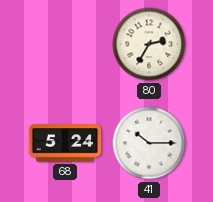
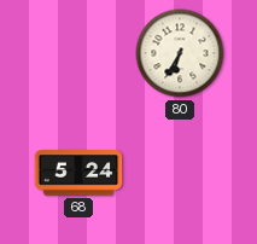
80: 2:35 -> 6:35
41: 10:15 -> none
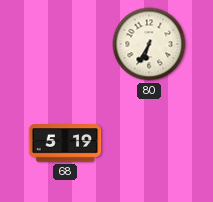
68: 5:24 -> 5:19
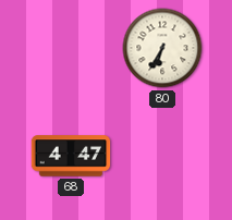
68: 5:19 -> 4:47
